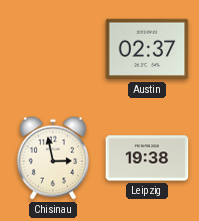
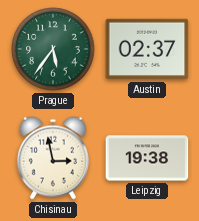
Prague: none -> 5:36
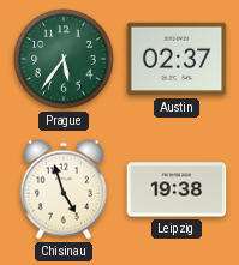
Chisinau: 2:58 -> 4:57
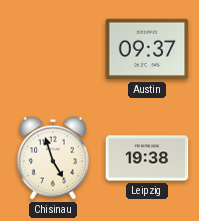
Prague: 5:36 -> none
Austin: 02:37 -> 09:37
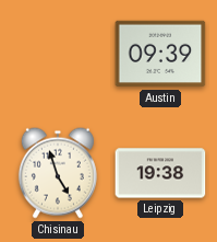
Austin: 09:37 -> 09:39
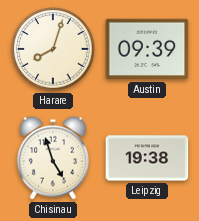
Harare: none -> 8:03
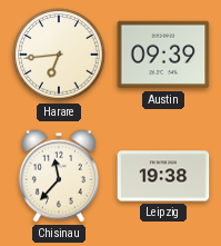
Harare: 8:03 -> 6:44
Chisinau: 4:57 -> 11:37
